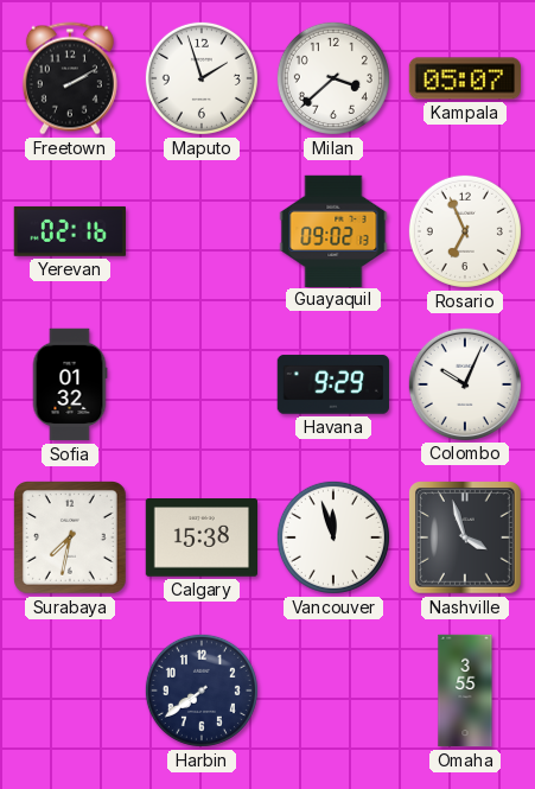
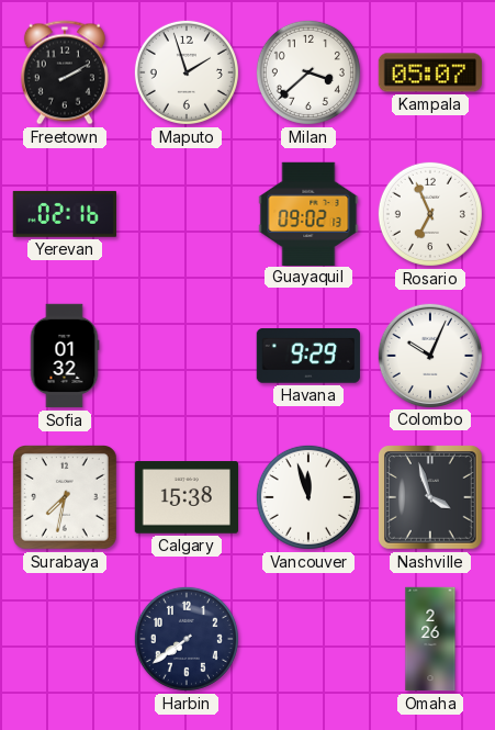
Omaha: 3:55 -> 2:26
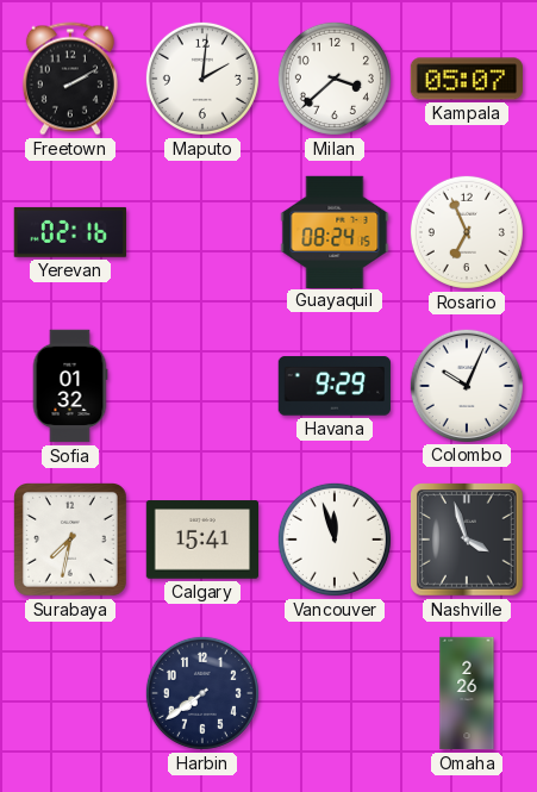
Maputo: 1:57 -> 2:01
Guayaquil: 09:02 -> 08:24
Calgary: 15:38 -> 15:41
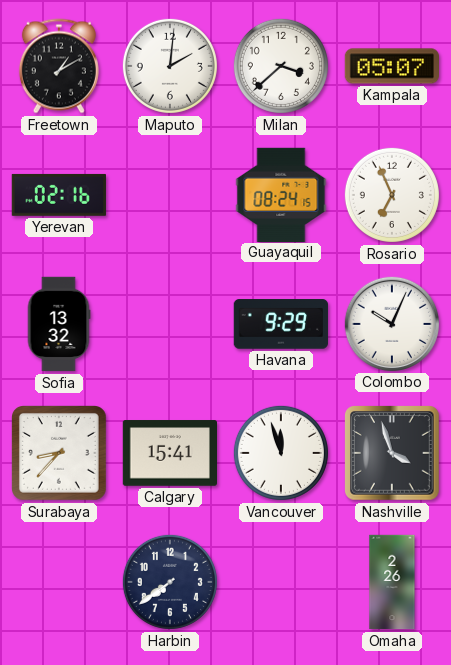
Freetown: 2:10 -> 1:10
Sofia: 01:32 -> 13:32
Surabaya: 7:32 -> 8:37
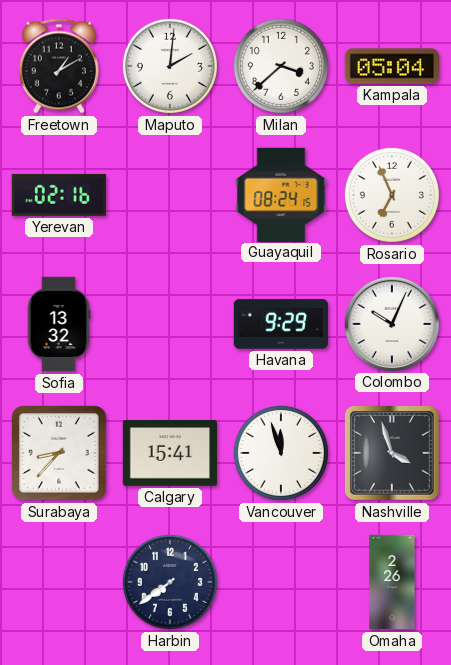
Kampala: 05:07 -> 05:04
